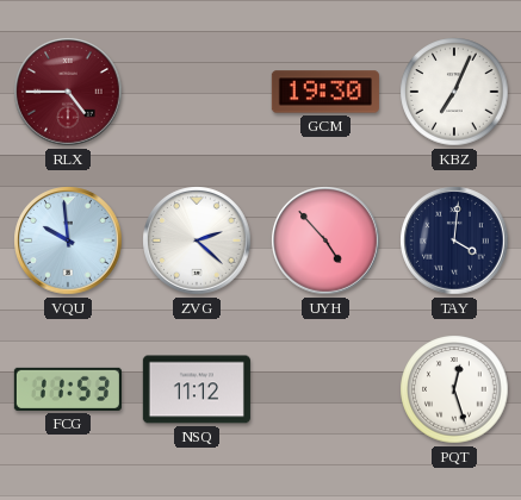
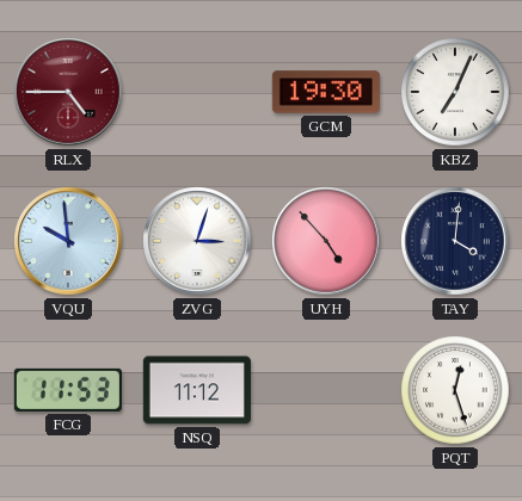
ZVG: 2:22 -> 3:03
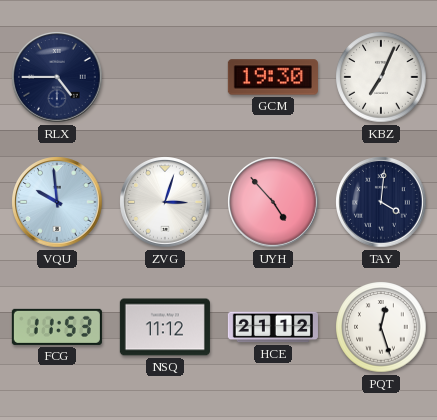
RLX dial: burgundy -> navy
HCE: none -> 21:12
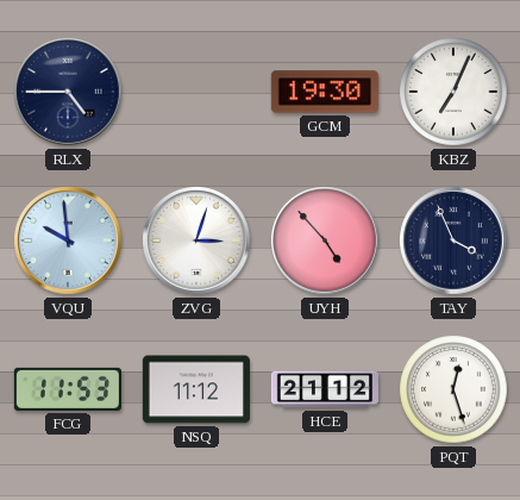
TAY: 4:01 -> 3:56
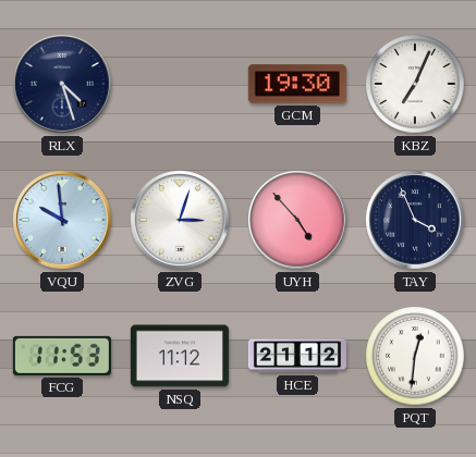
RLX: 4:45 -> 4:27
PQT: 12:27 -> 12:31
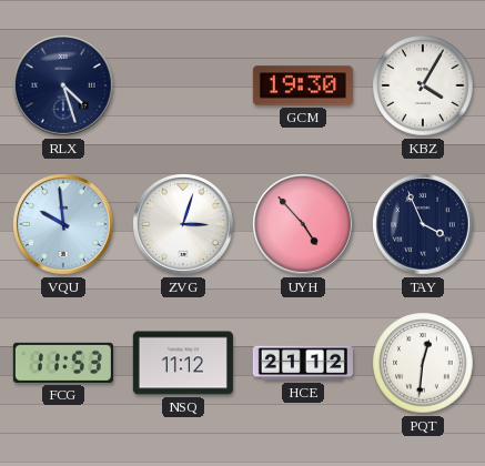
KBZ: 7:04 -> 4:05
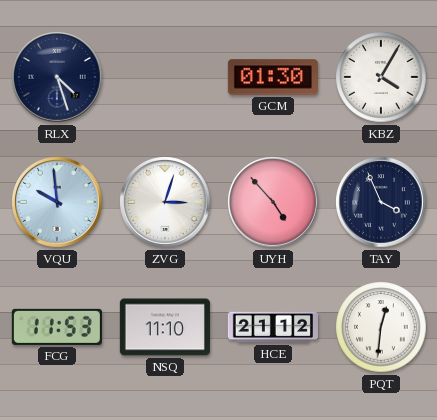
GCM: 19:30 -> 01:30
NSQ: 11:12 -> 11:10
